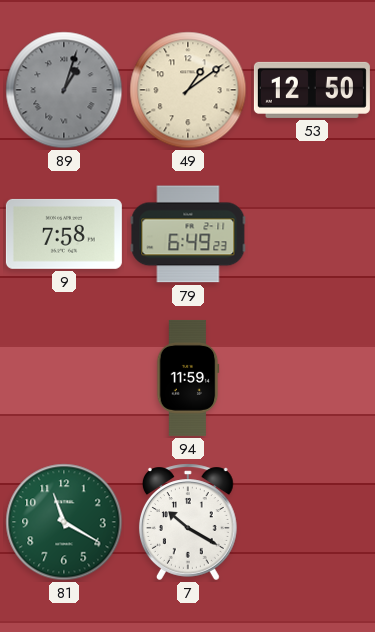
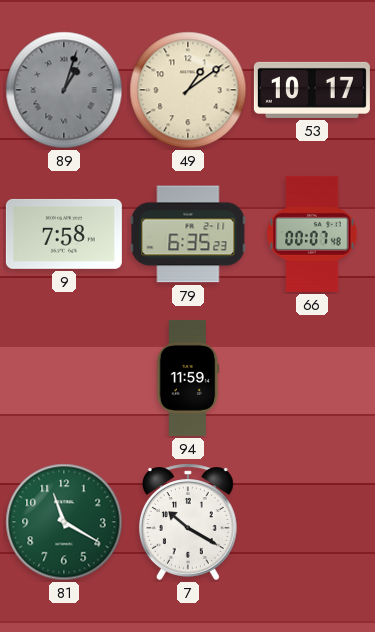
53: 12:50 -> 10:17
79: 6:49 -> 6:35
66: none -> 00:07
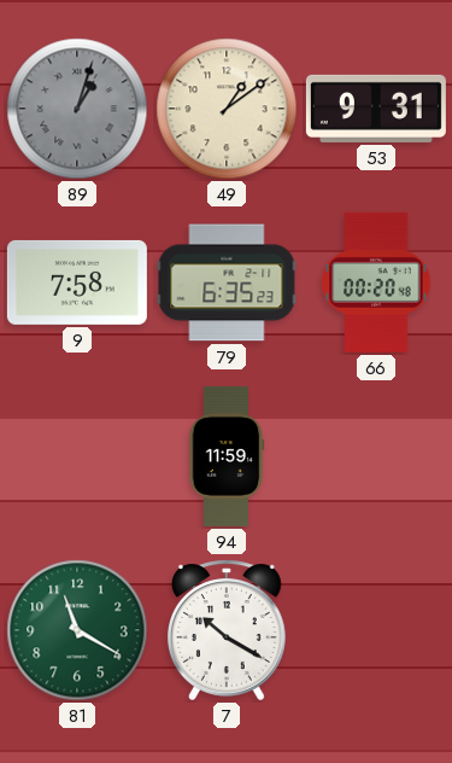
53: 10:17 -> 9:31
66: 00:07 -> 00:20
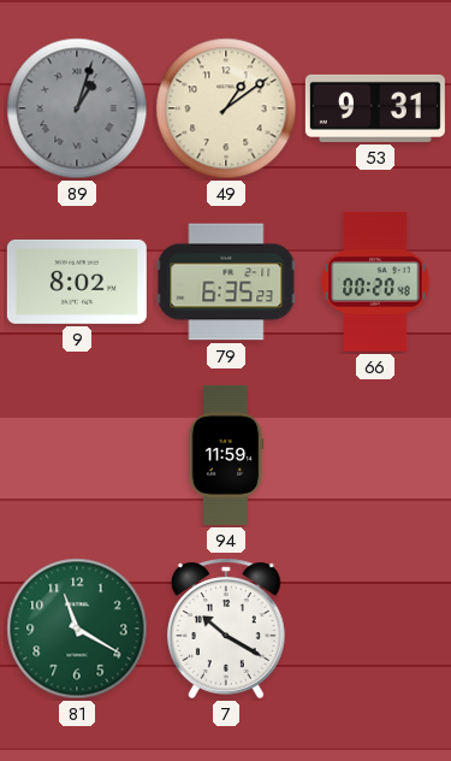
9: 7:58 -> 8:02
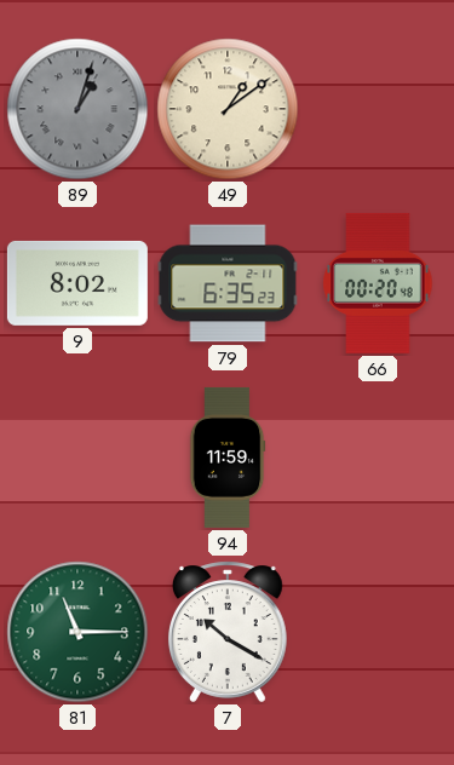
53: 9:31 -> none
81: 11:20 -> 11:15
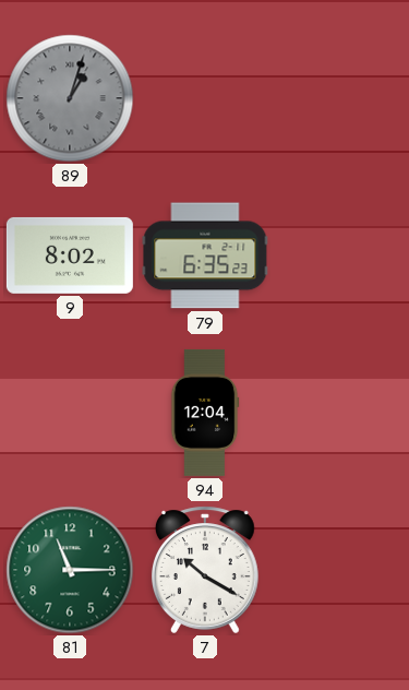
49: 1:09 -> none
66: 00:20 -> none
94: 11:59 -> 12:04
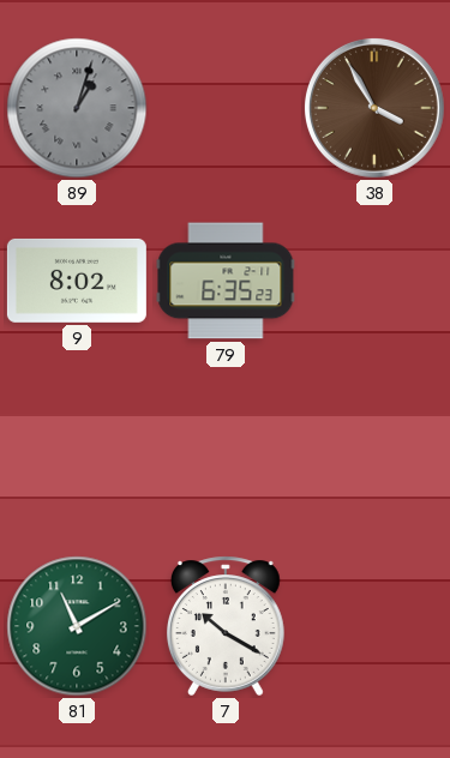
38: none -> 3:55
94: 12:04 -> none
81: 11:15 -> 11:10
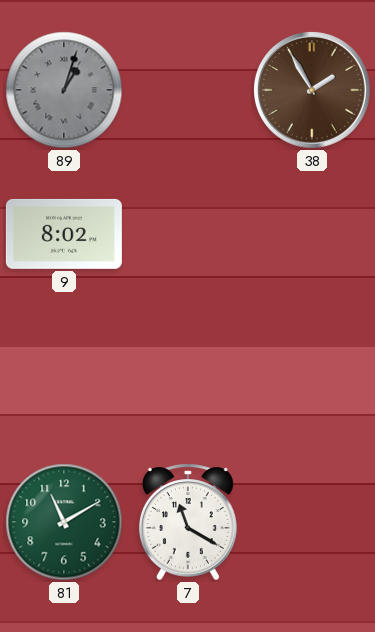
38: 3:55 -> 1:55
79: 6:35 -> none
7: 10:20 -> 11:20
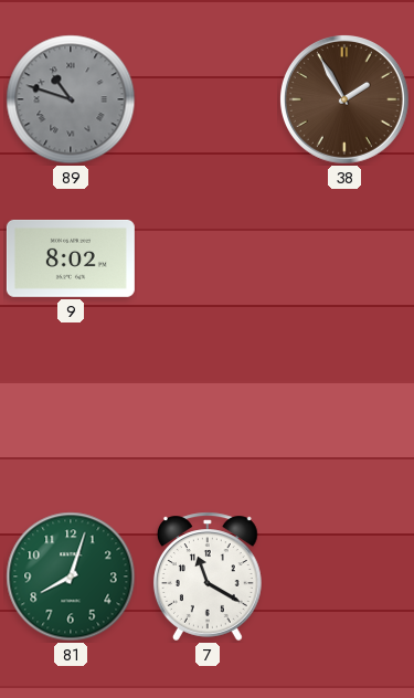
89: 1:03 -> 10:48
81: 11:10 -> 8:03
